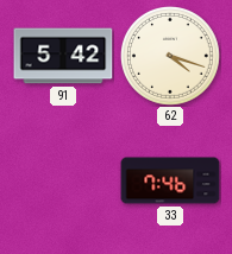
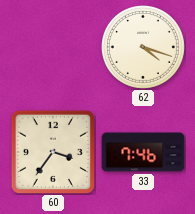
91: 5:42 -> none
60: none -> 3:36
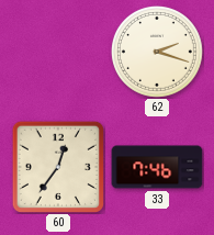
62: 4:18 -> 2:18
60: 3:36 -> 12:36
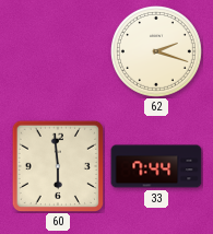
60: 12:36 -> 5:59
33: 7:46 -> 7:44
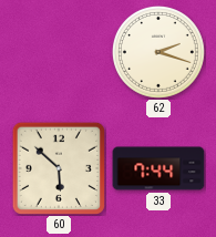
60: 5:59 -> 5:52
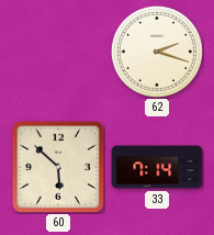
33: 7:44 -> 7:14
